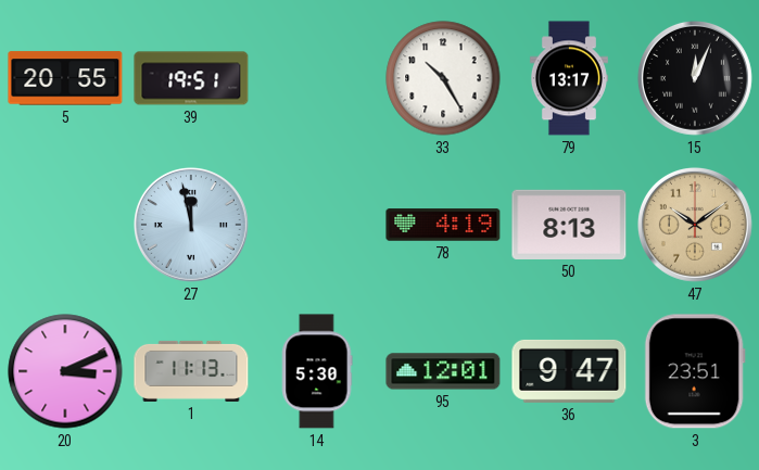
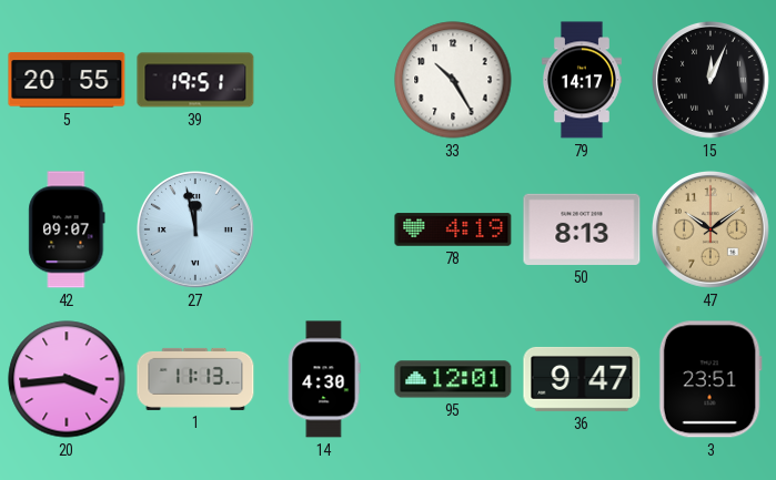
79: 13:17 -> 14:17
42: none -> 09:07
20: 3:11 -> 3:44
14: 5:30 -> 4:30
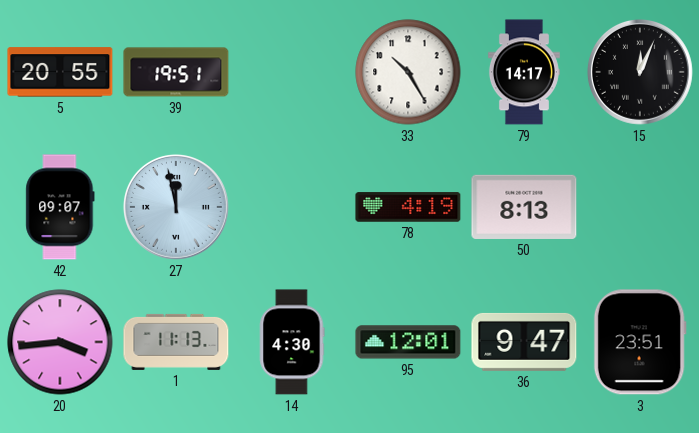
47: 10:09 -> none
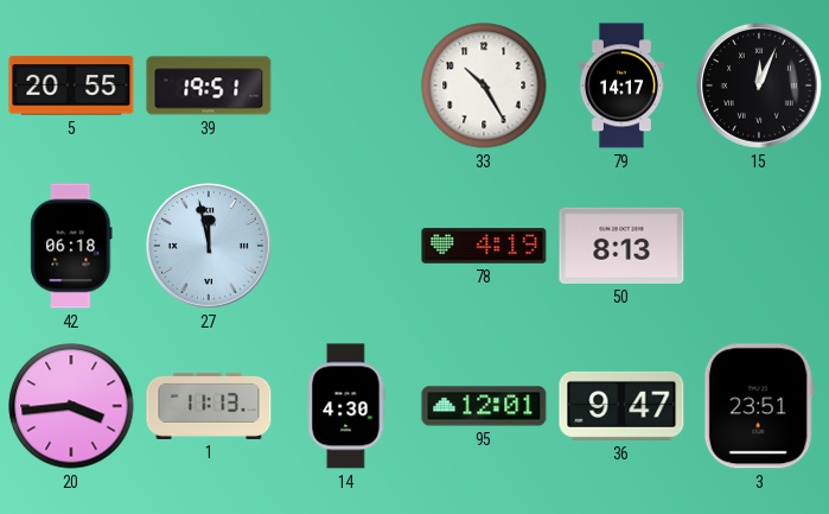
42: 09:07 -> 06:18
